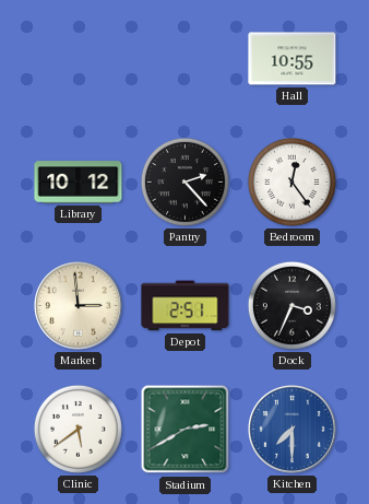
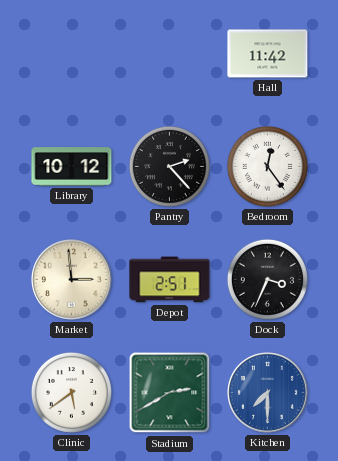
Hall: 10:55 -> 11:42
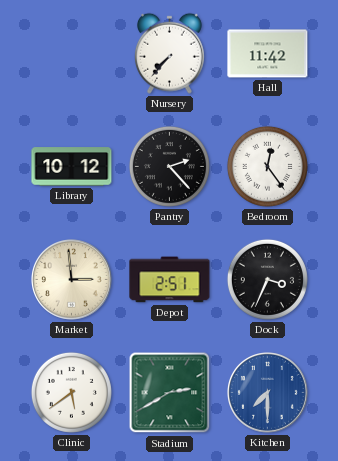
Nursery: none -> 7:37
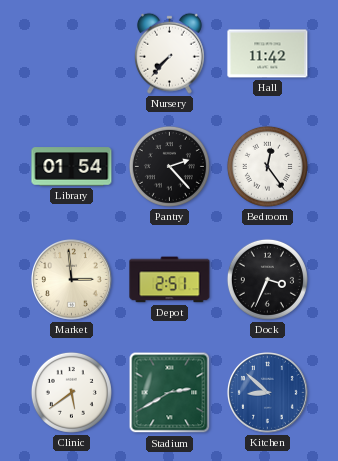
Library: 10:12 -> 01:54
Kitchen: 7:30 -> 8:52
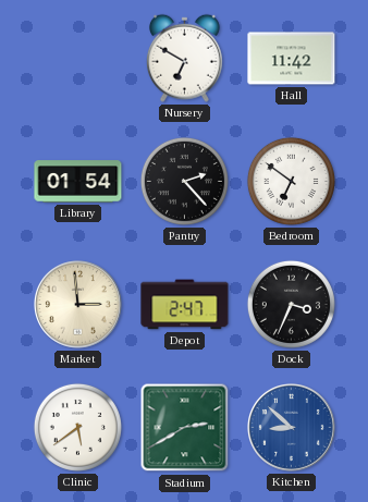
Nursery: 7:37 -> 6:50
Bedroom: 12:24 -> 6:51
Depot: 2:51 -> 2:47
